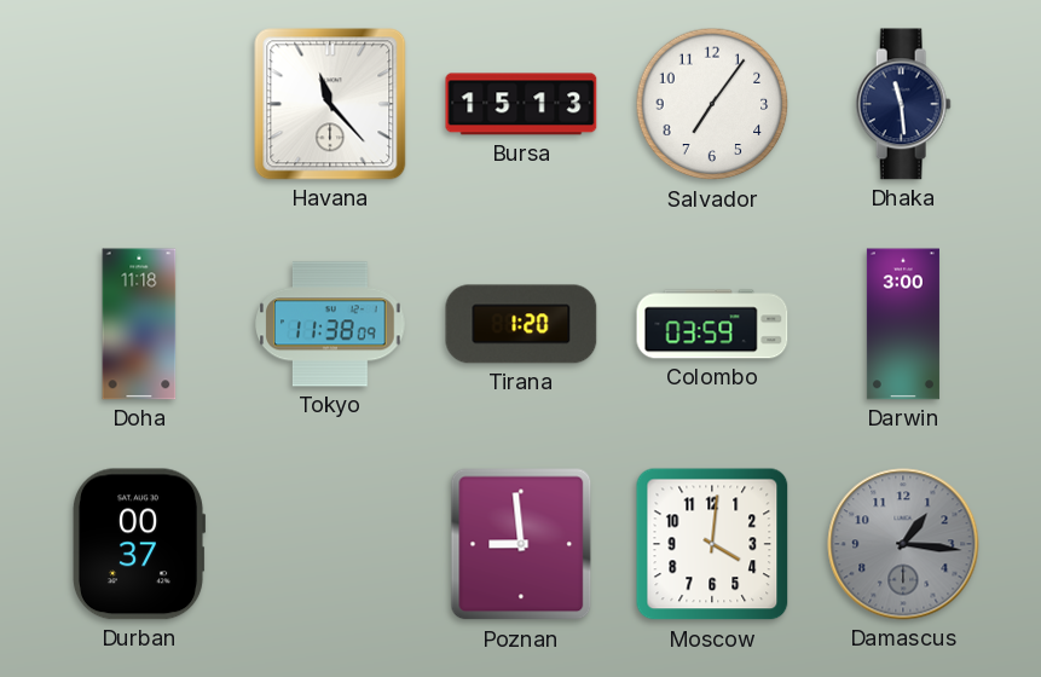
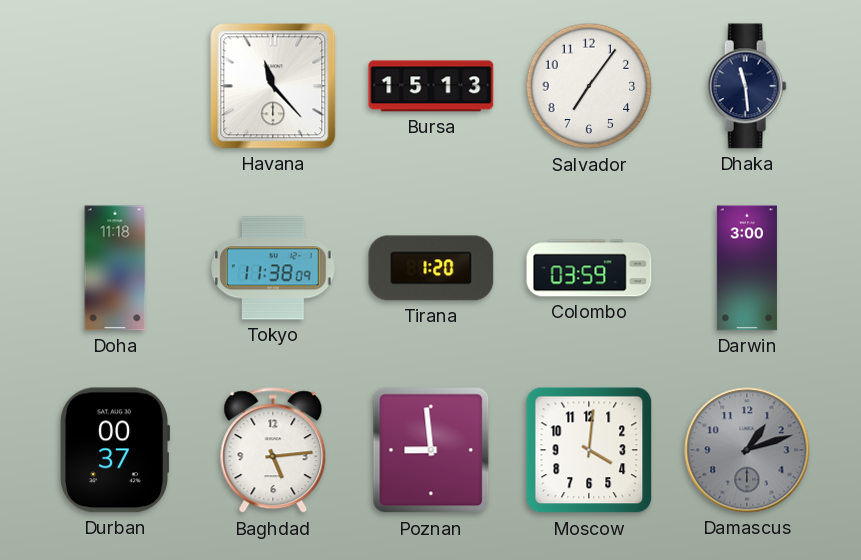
Baghdad: none -> 5:14
Damascus: 1:16 -> 1:12
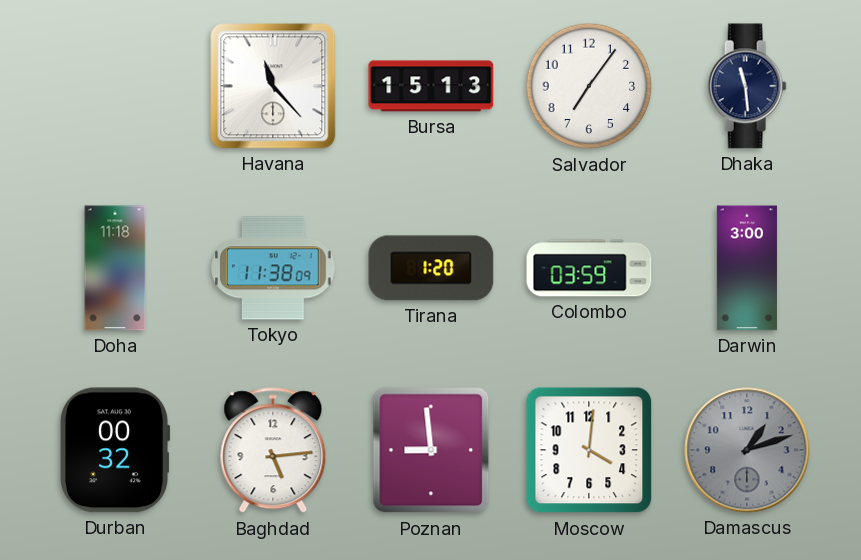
Durban: 00:37 -> 00:32
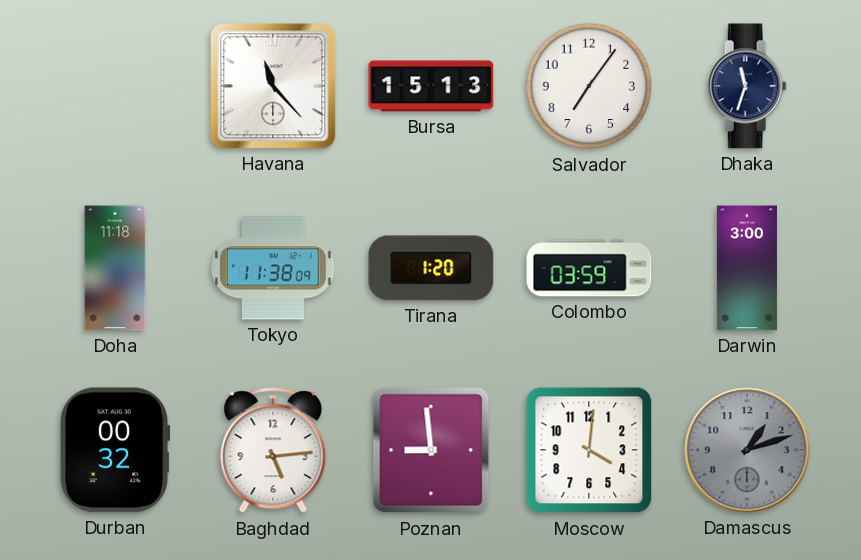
Dhaka: 11:29 -> 11:33
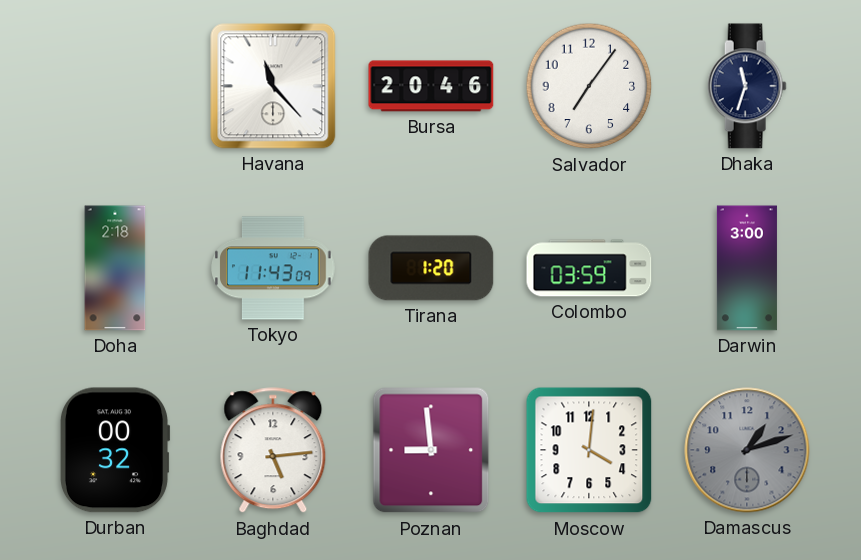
Bursa: 15:13 -> 20:46
Doha: 11:18 -> 2:18
Tokyo: 11:38 -> 11:43
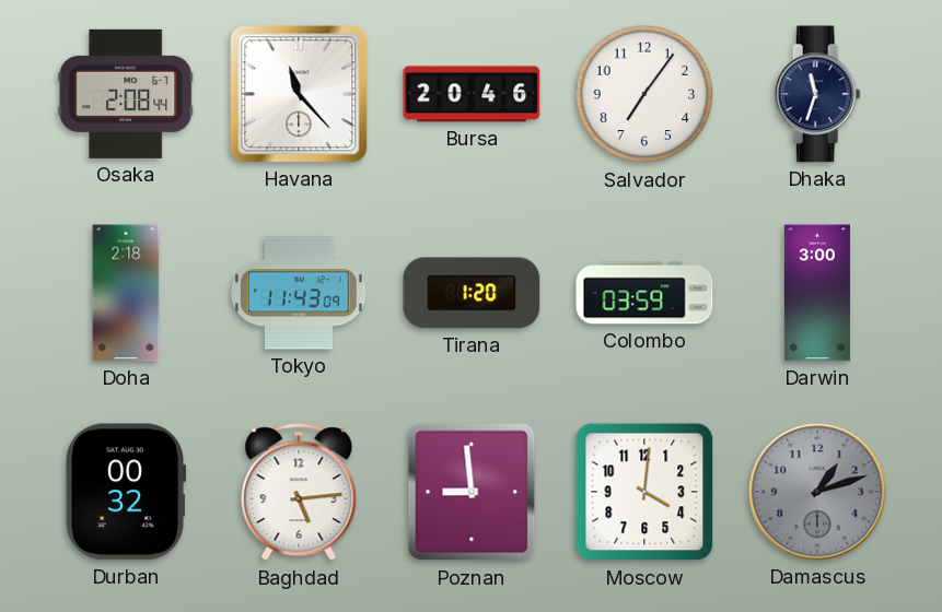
Osaka: none -> 2:08
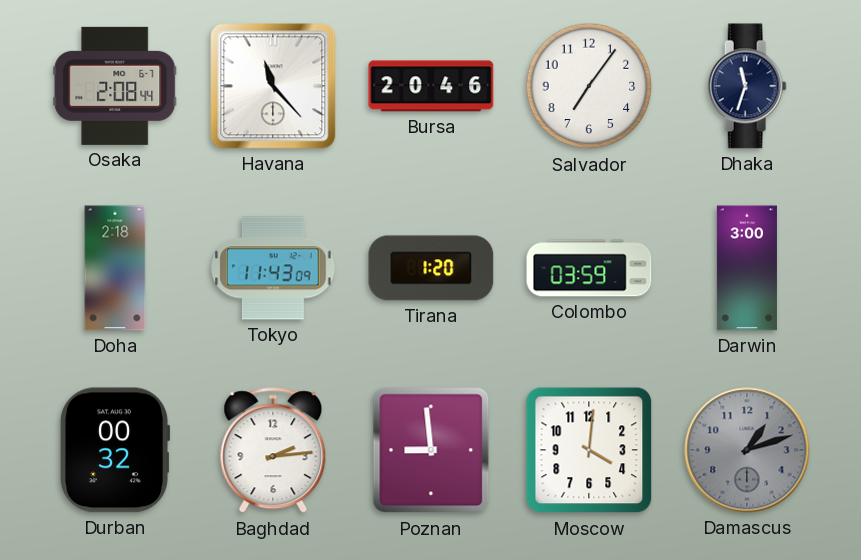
Baghdad: 5:14 -> 2:14
